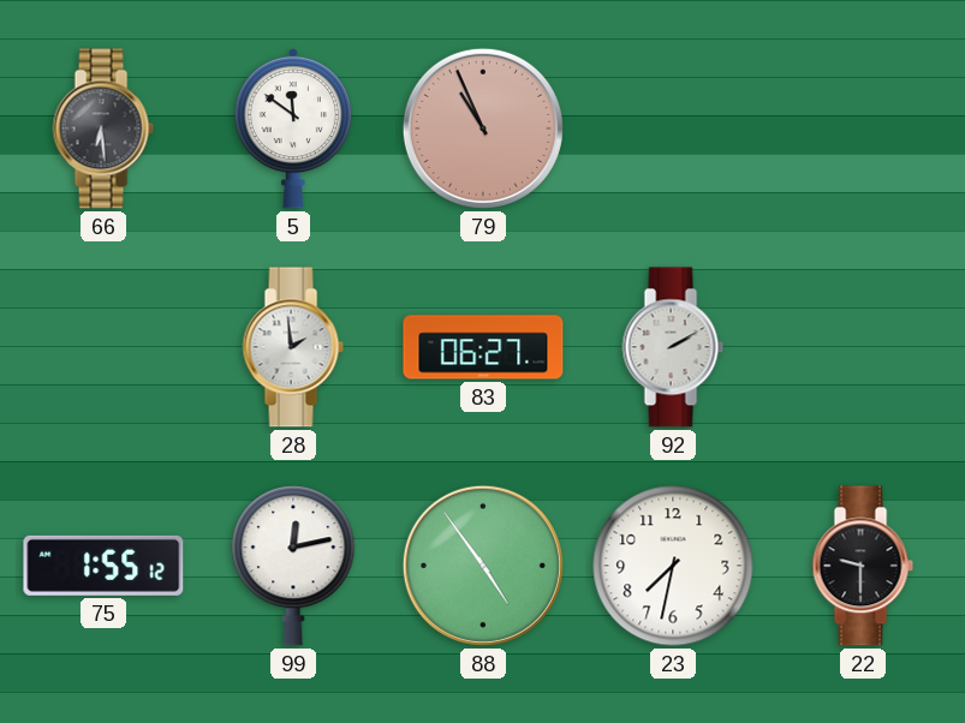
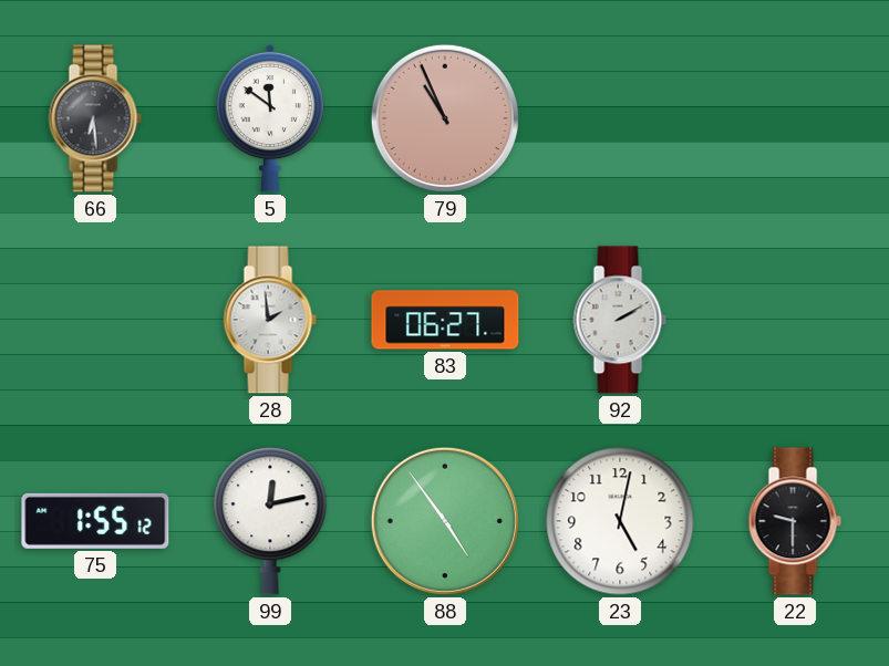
23: 7:32 -> 5:02
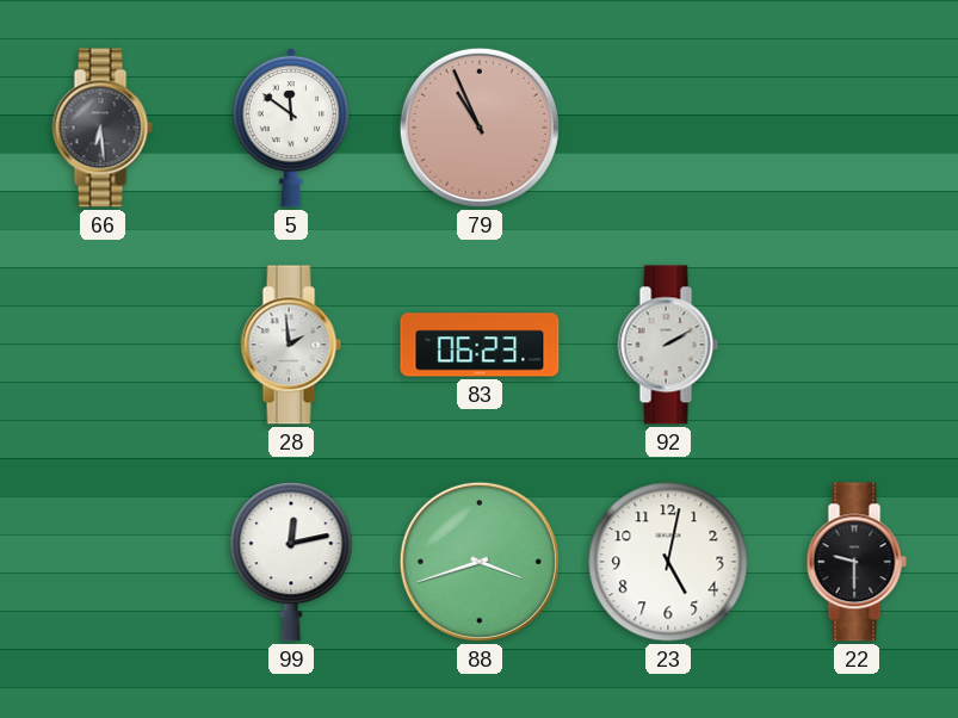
83: 06:27 -> 06:23
75: 1:55 -> none
88: 4:54 -> 3:42
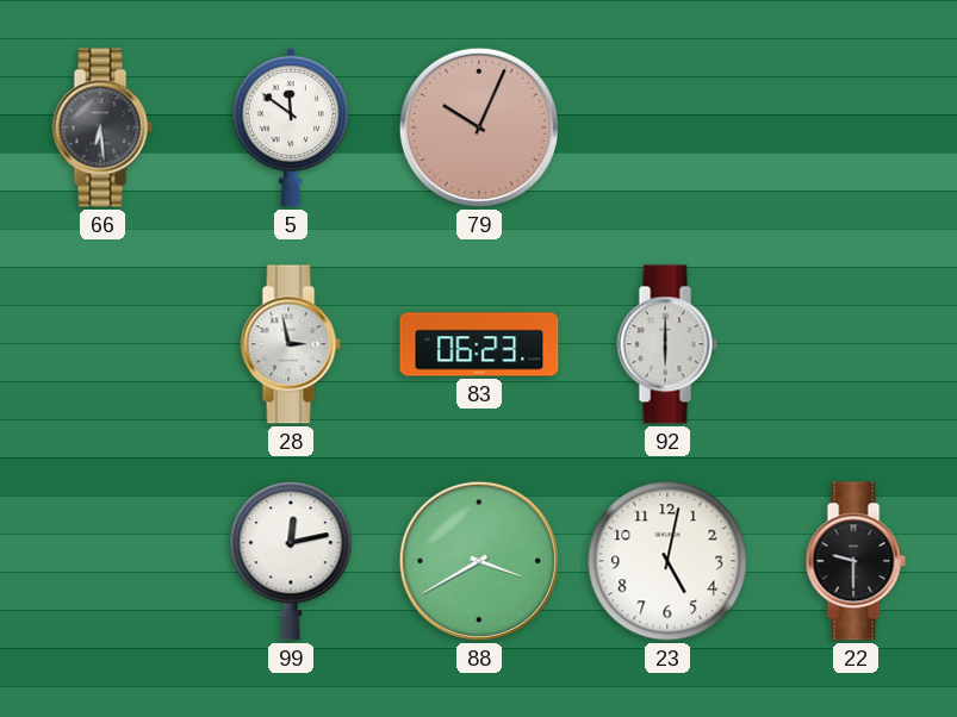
79: 10:56 -> 10:04
28: 1:59 -> 2:58
92: 2:10 -> 6:00
88: 3:42 -> 3:40
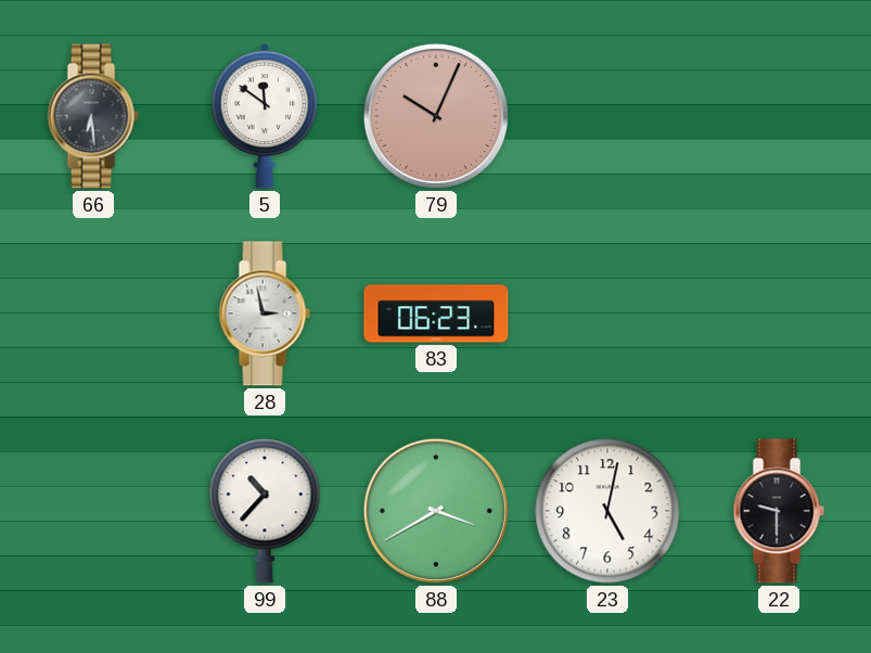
92: 6:00 -> none
99: 12:13 -> 10:37
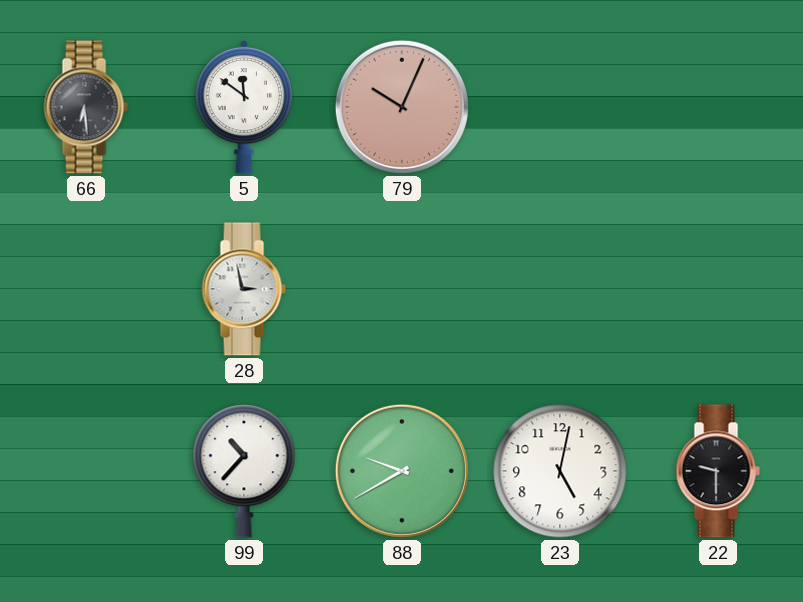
83: 06:23 -> none
88: 3:40 -> 9:40
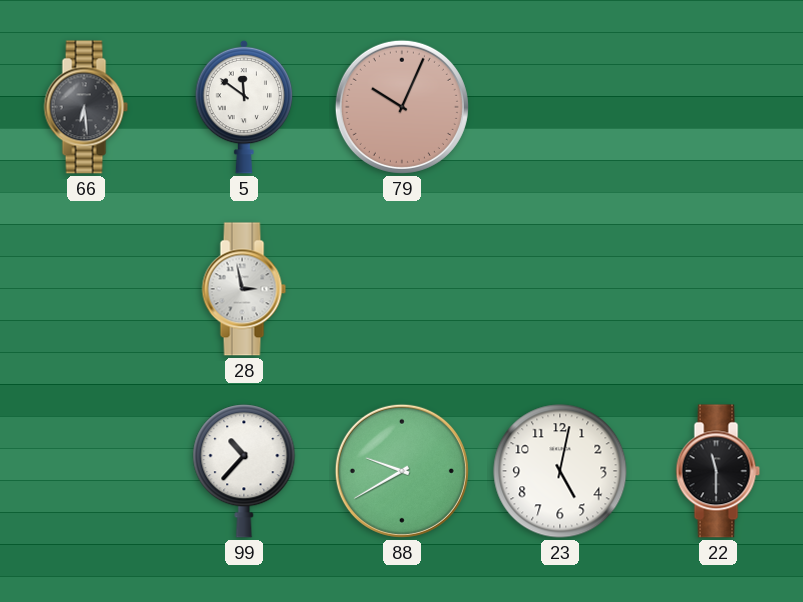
22: 9:30 -> 11:30
